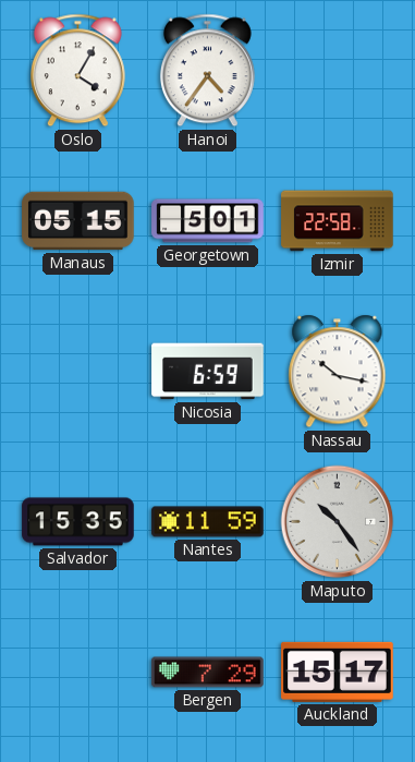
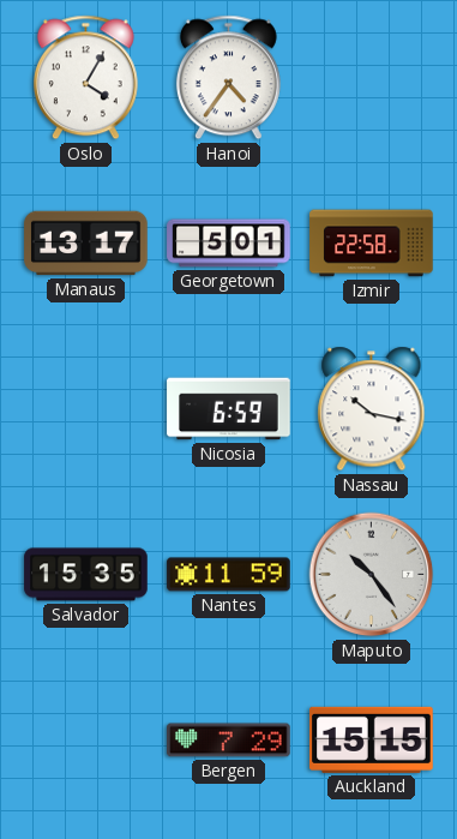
Manaus: 05:15 -> 13:17
Auckland: 15:17 -> 15:15
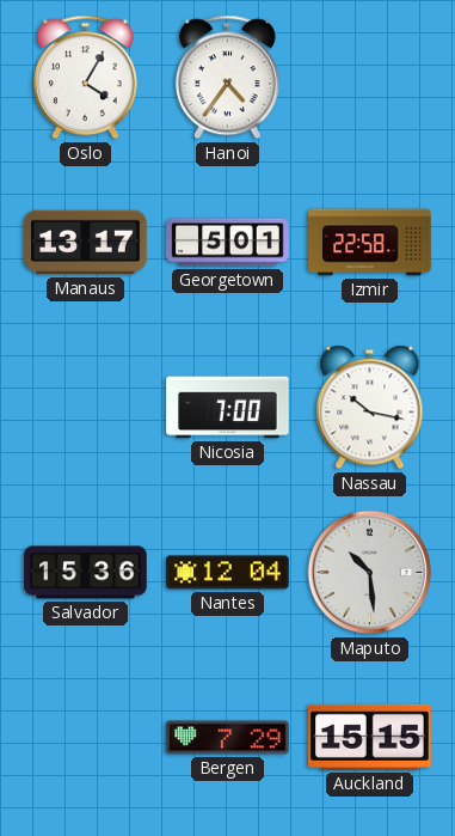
Nicosia: 6:59 -> 7:00
Salvador: 15:35 -> 15:36
Nantes: 11:59 -> 12:04
Maputo: 10:24 -> 10:29
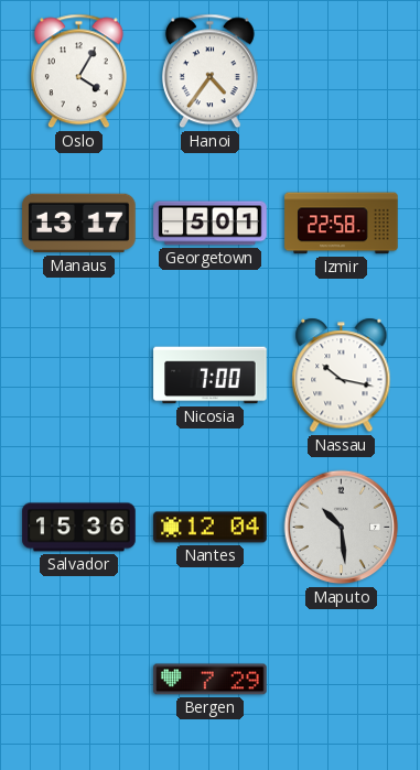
Auckland: 15:15 -> none
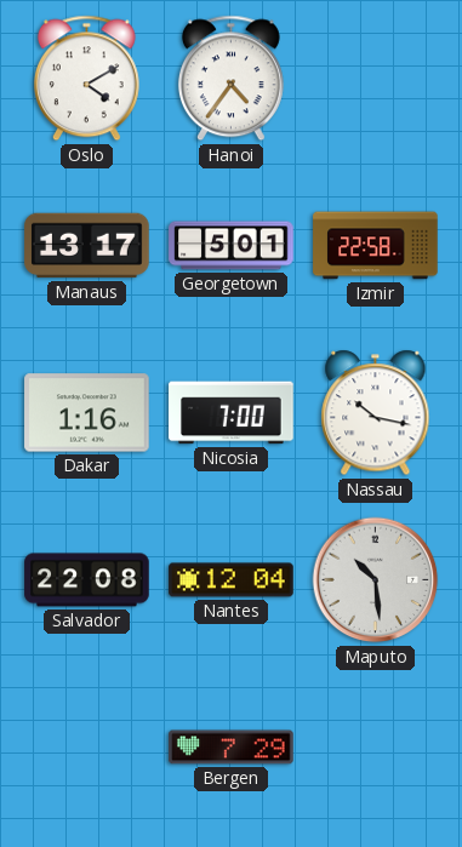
Oslo: 4:05 -> 4:10
Dakar: none -> 1:16
Salvador: 15:36 -> 22:08
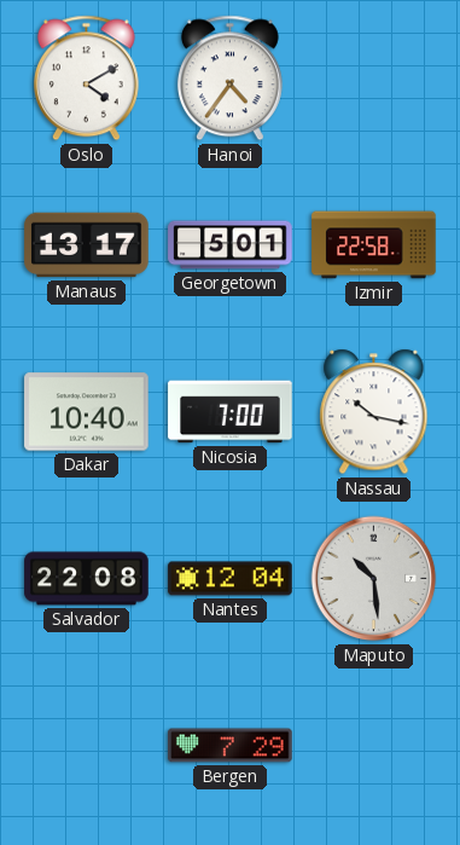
Dakar: 1:16 -> 10:40
